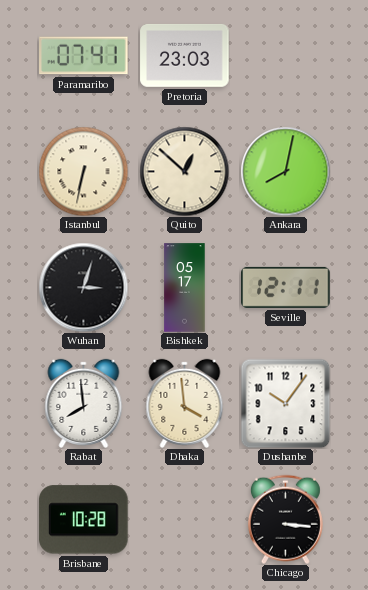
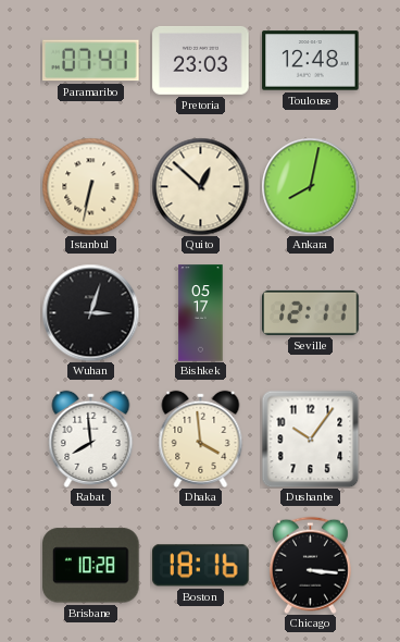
Toulouse: none -> 12:48
Boston: none -> 18:16
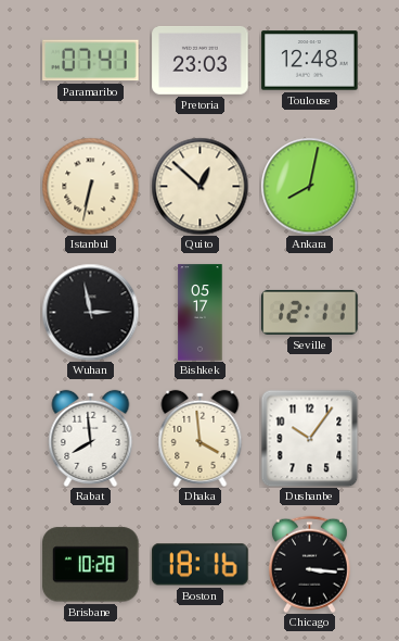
Wuhan: 3:03 -> 2:58
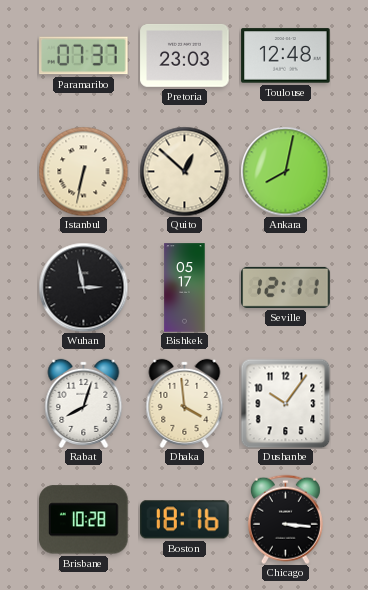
Paramaribo: 07:41 -> 07:37
Rabat: 7:59 -> 8:03
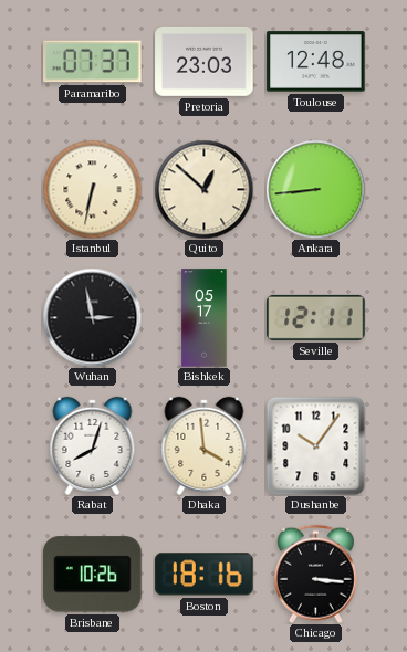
Ankara: 8:02 -> 8:44
Brisbane: 10:28 -> 10:26
